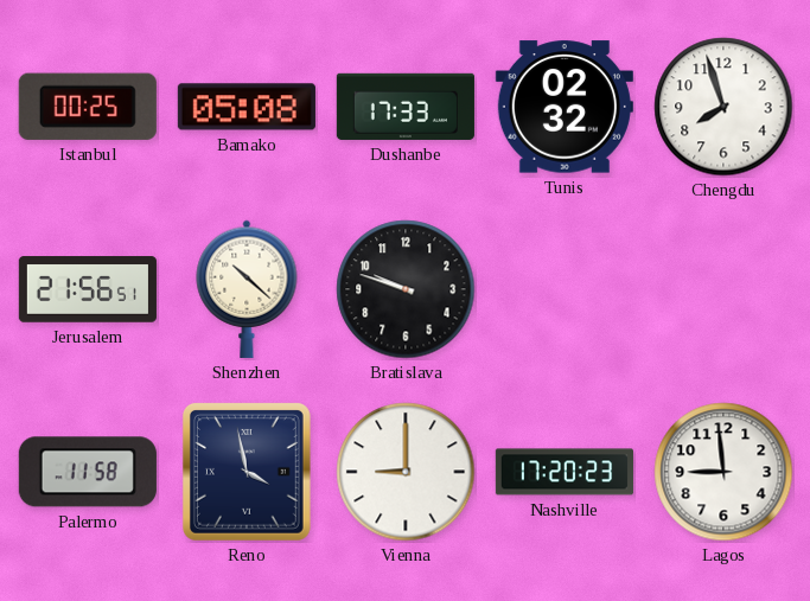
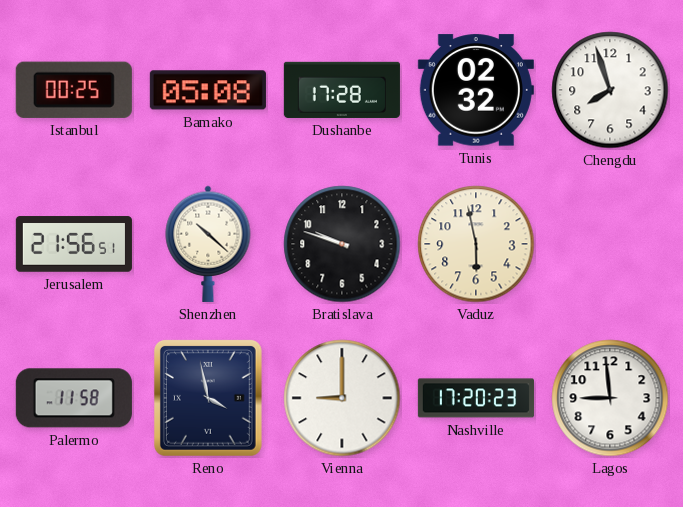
Dushanbe: 17:33 -> 17:28
Vaduz: none -> 5:58
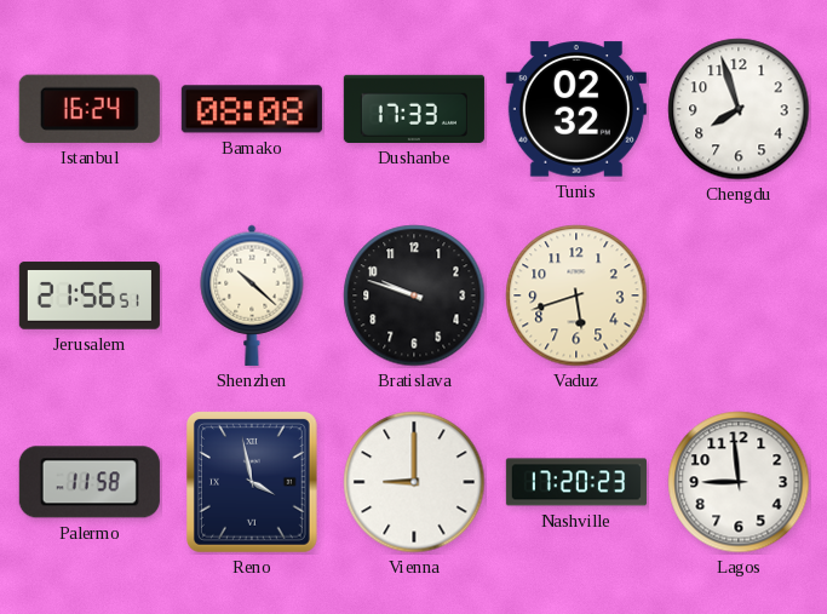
Istanbul: 00:25 -> 16:24
Bamako: 05:08 -> 08:08
Dushanbe: 17:28 -> 17:33
Vaduz: 5:58 -> 5:42
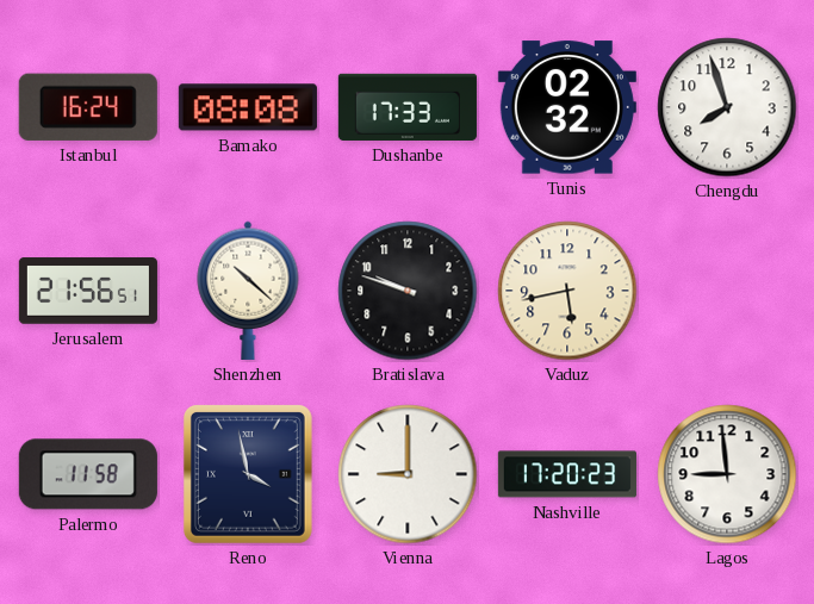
Vaduz: 5:42 -> 5:43
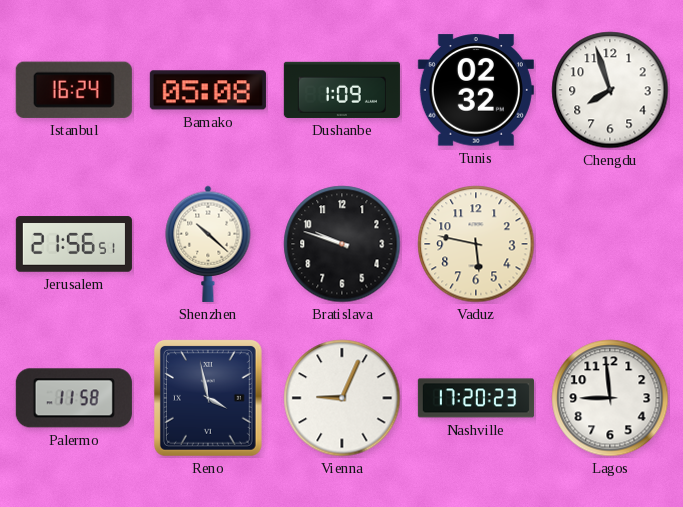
Bamako: 08:08 -> 05:08
Dushanbe: 17:33 -> 1:09
Vaduz: 5:43 -> 5:47
Vienna: 9:00 -> 9:04
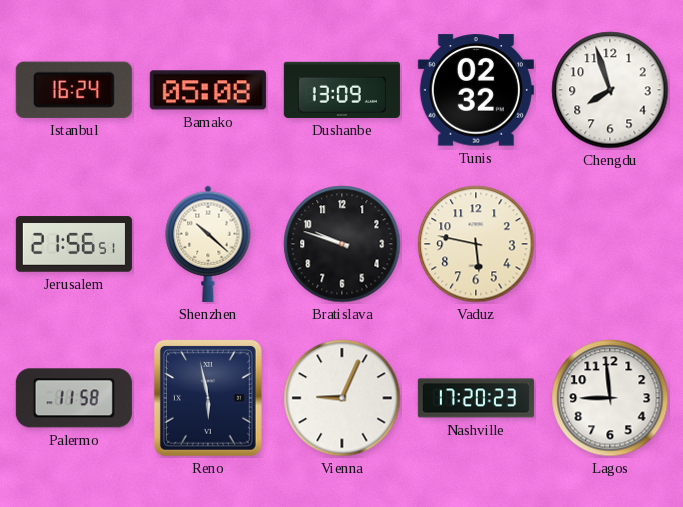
Dushanbe: 1:09 -> 13:09
Reno: 3:58 -> 5:58
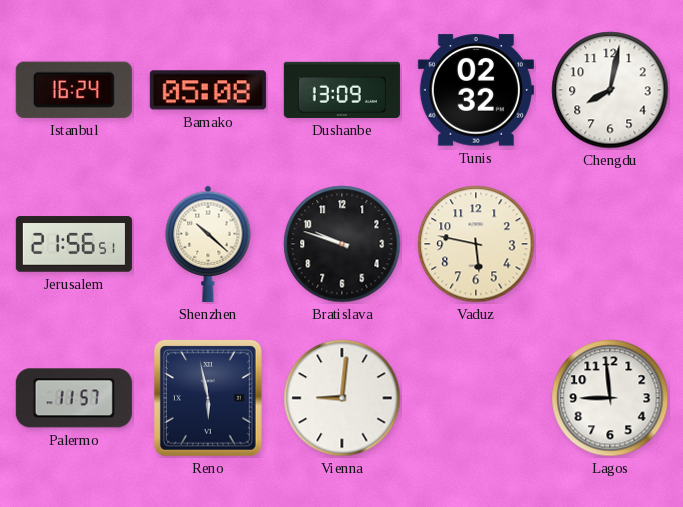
Chengdu: 7:57 -> 8:02
Palermo: 11:58 -> 11:57
Vienna: 9:04 -> 9:01
Nashville: 17:20 -> none
